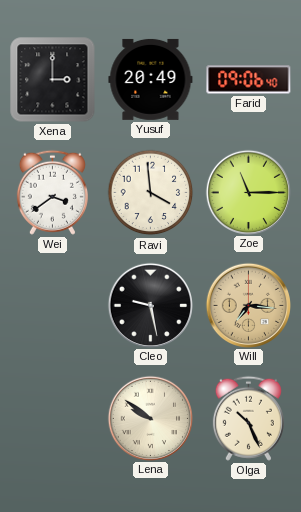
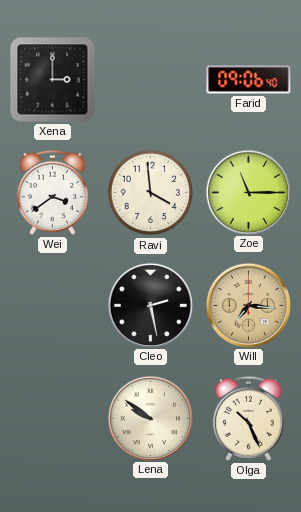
Yusuf: 20:49 -> none
Cleo: 9:28 -> 2:28
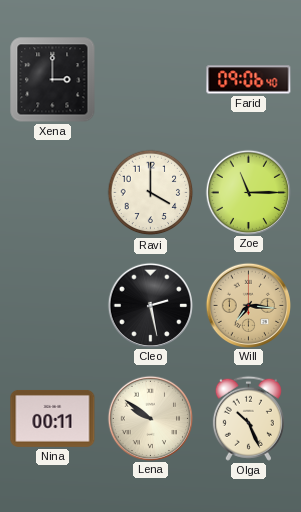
Wei: 3:39 -> none
Ravi: 3:59 -> 4:00
Nina: none -> 00:11
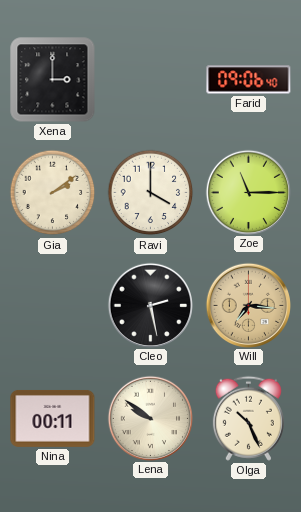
Gia: none -> 2:09
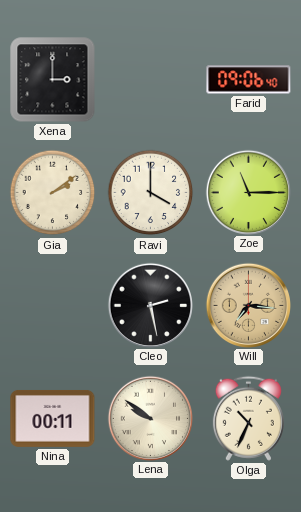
Olga: 10:26 -> 10:34
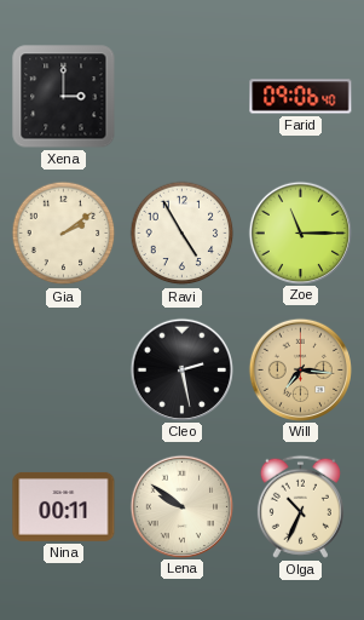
Ravi: 4:00 -> 4:55
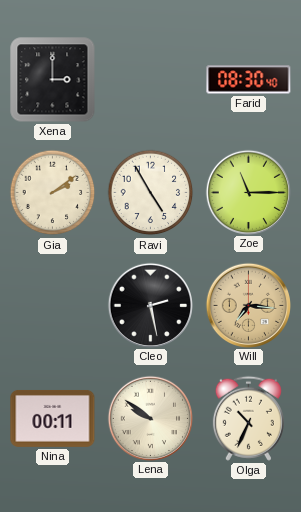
Farid: 09:06 -> 08:30
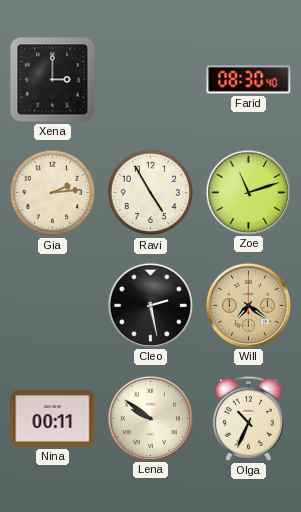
Gia: 2:09 -> 2:14
Zoe: 11:15 -> 11:12
Will: 7:16 -> 7:21
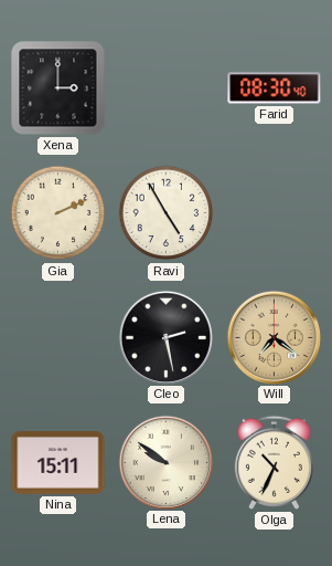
Gia: 2:14 -> 2:11
Zoe: 11:12 -> none
Nina: 00:11 -> 15:11
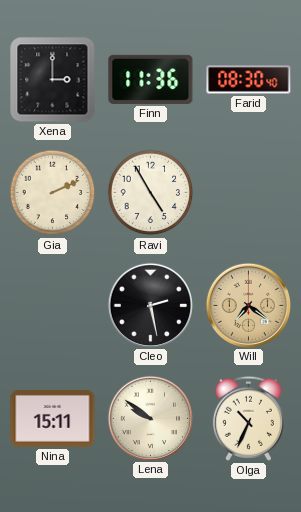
Finn: none -> 11:36
